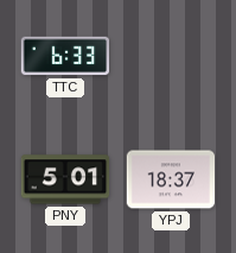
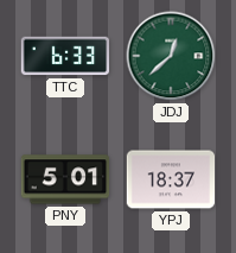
JDJ: none -> 12:38
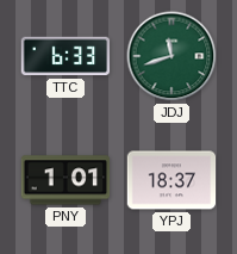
JDJ: 12:38 -> 11:42
PNY: 5:01 -> 1:01
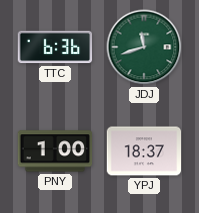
TTC: 6:33 -> 6:36
PNY: 1:01 -> 1:00
